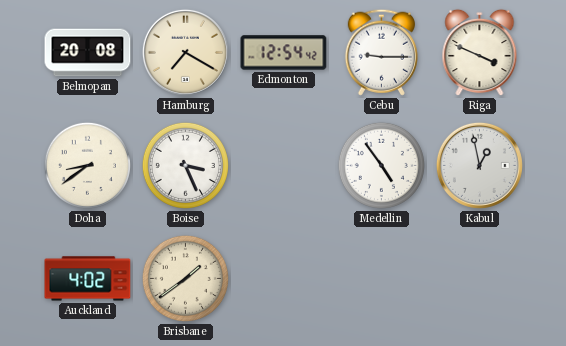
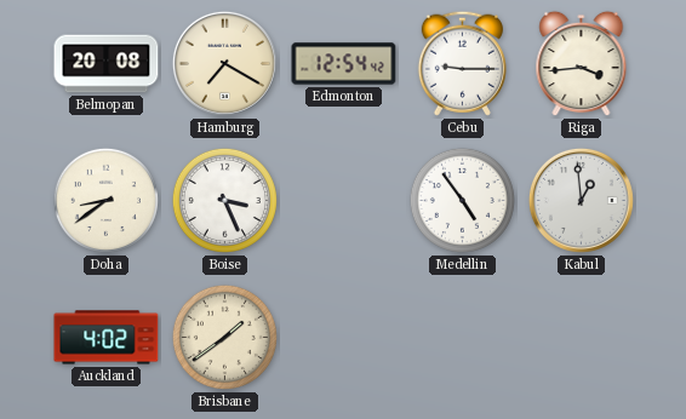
Riga: 3:49 -> 3:44
Kabul: 12:58 -> 12:59
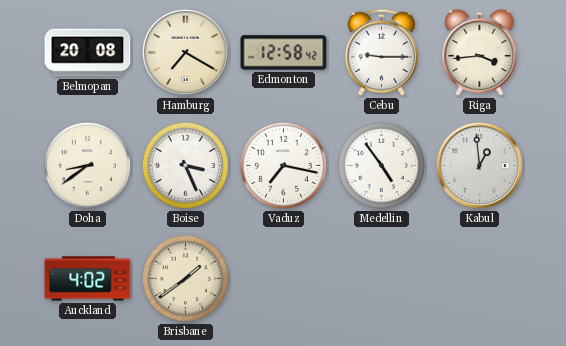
Edmonton: 12:54 -> 12:58
Vaduz: none -> 7:17
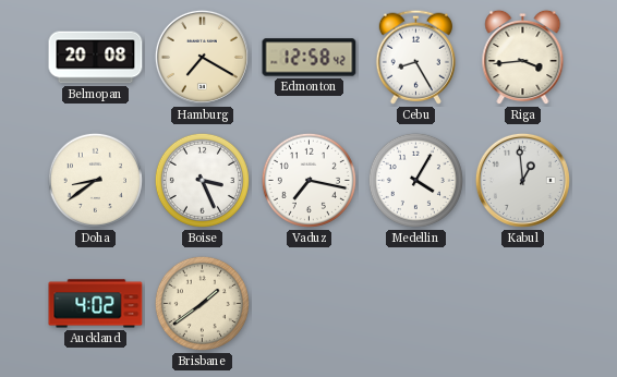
Cebu: 9:15 -> 8:25
Medellin: 4:54 -> 4:05
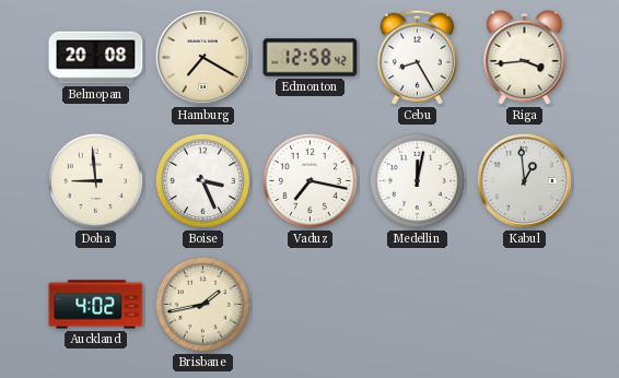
Doha: 8:39 -> 8:59
Medellin: 4:05 -> 12:02
Brisbane: 1:39 -> 1:43
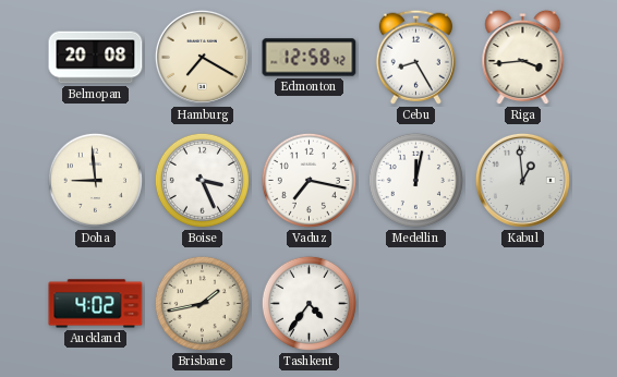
Tashkent: none -> 4:36
